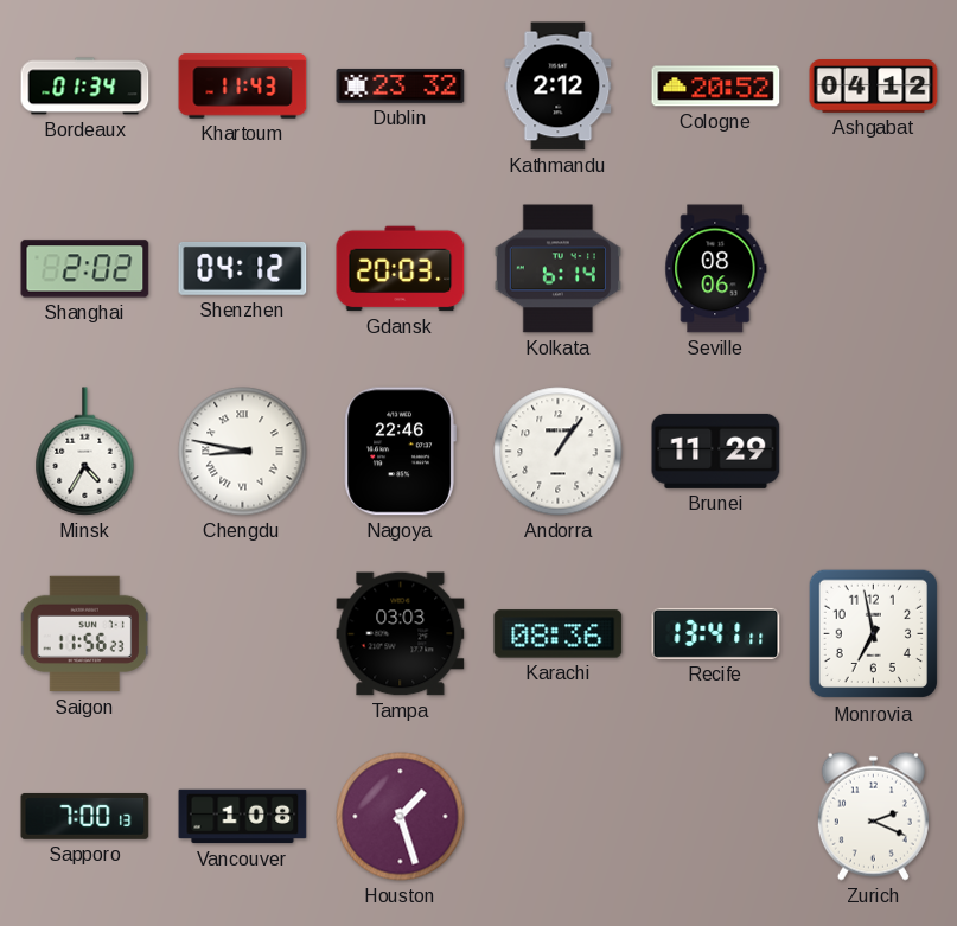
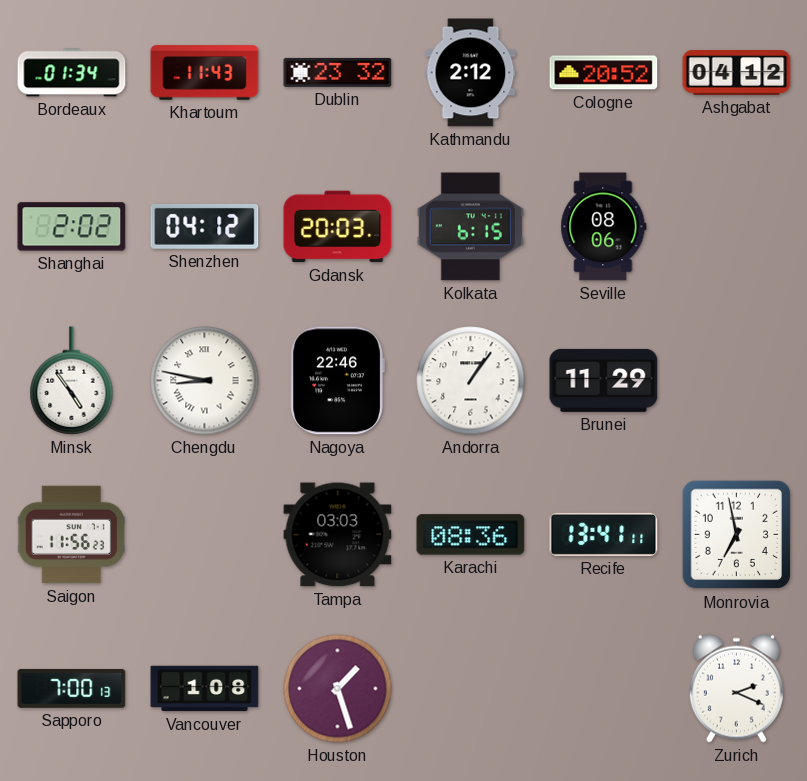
Kolkata: 6:14 -> 6:15
Minsk: 4:35 -> 4:54
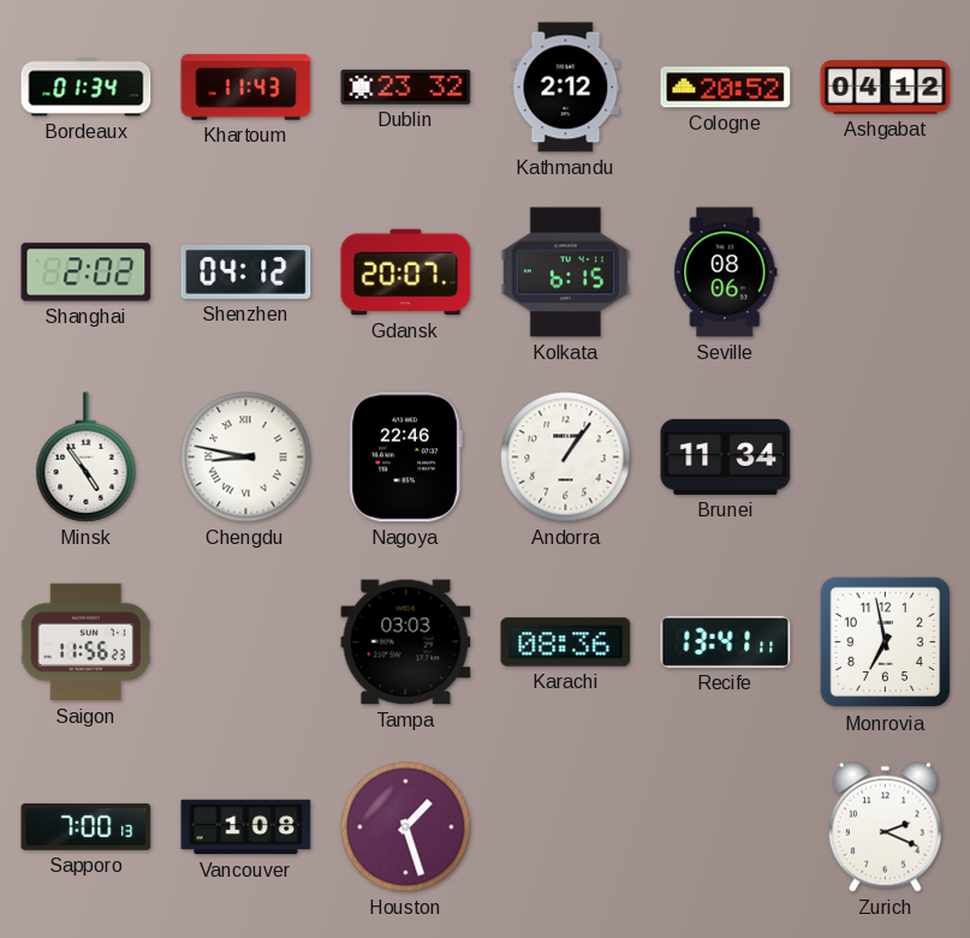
Gdansk: 20:03 -> 20:07
Brunei: 11:29 -> 11:34
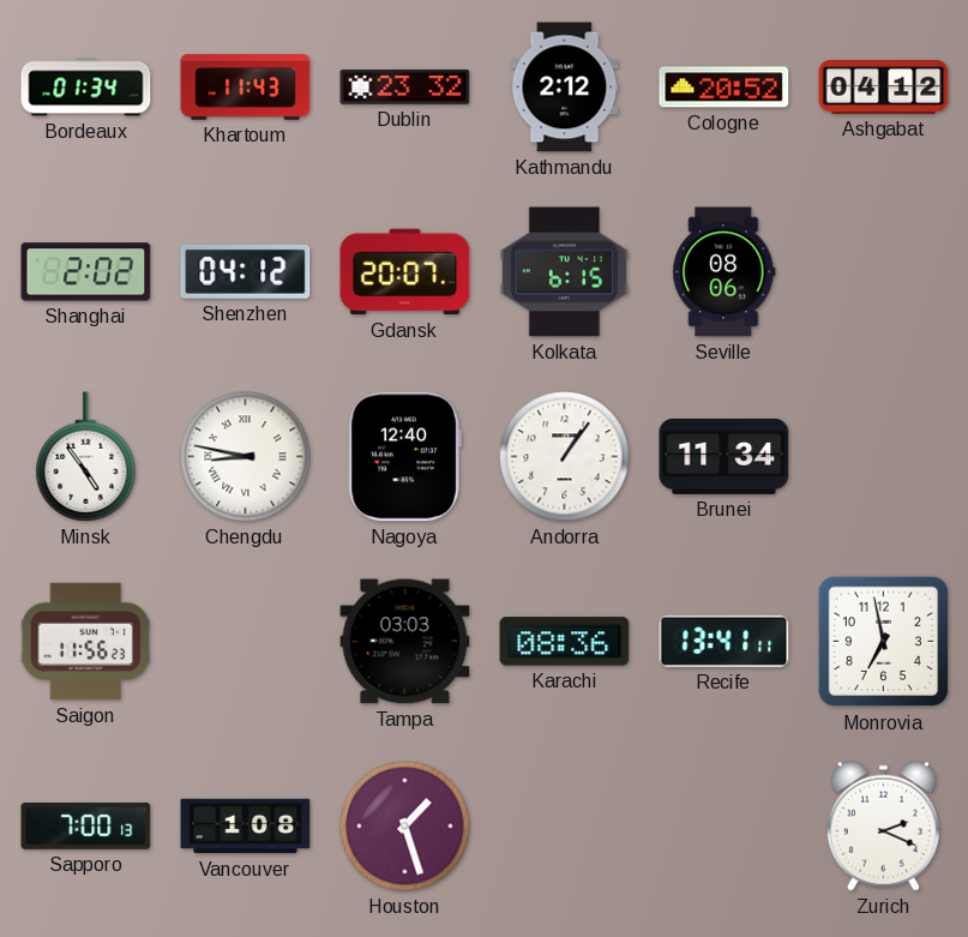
Nagoya: 22:46 -> 12:40
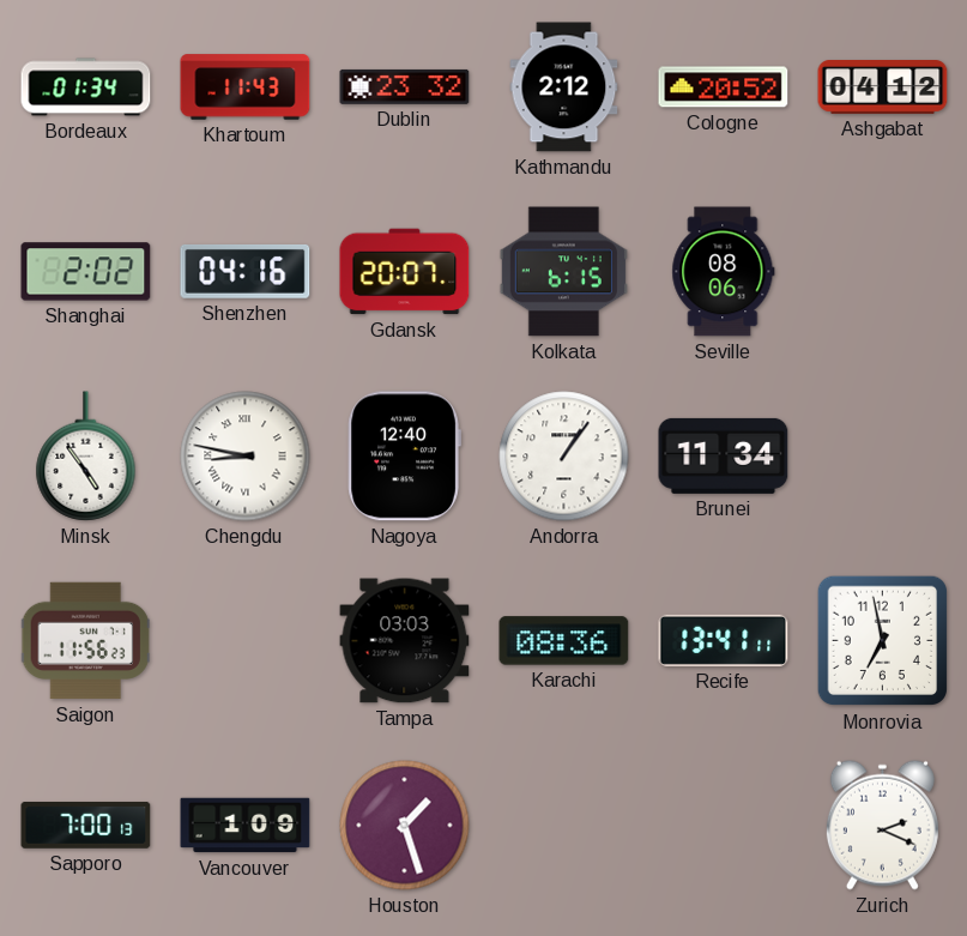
Shenzhen: 04:12 -> 04:16
Vancouver: 1:08 -> 1:09
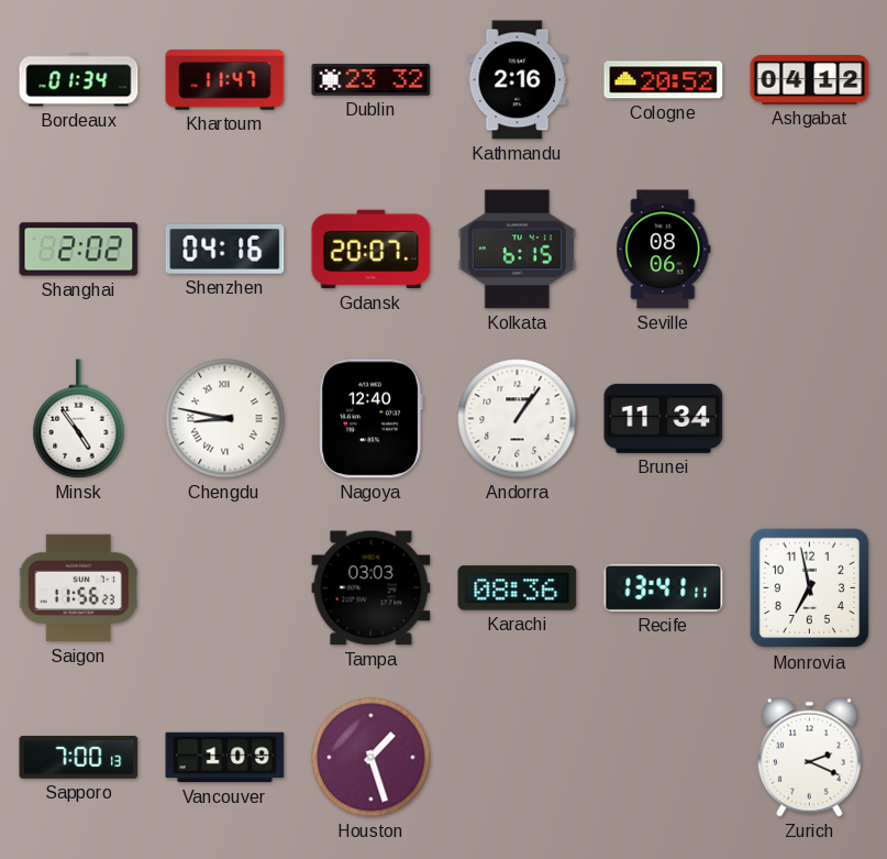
Khartoum: 11:43 -> 11:47
Kathmandu: 2:12 -> 2:16
